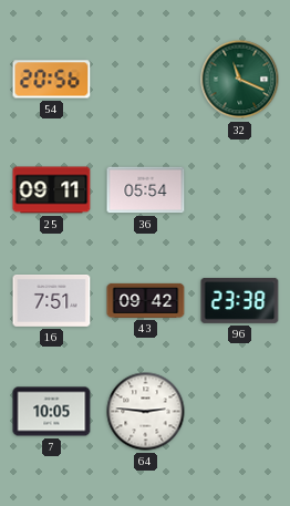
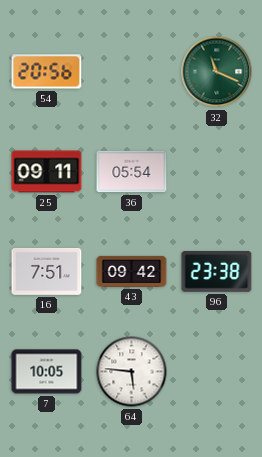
64: 2:46 -> 5:46
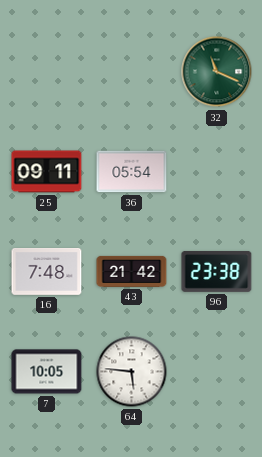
54: 20:56 -> none
16: 7:51 -> 7:48
43: 09:42 -> 21:42
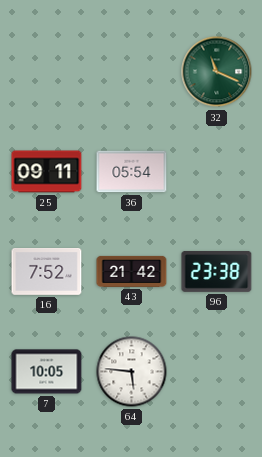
16: 7:48 -> 7:52
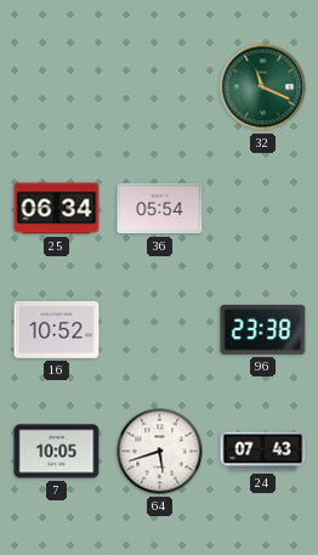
25: 09:11 -> 06:34
16: 7:52 -> 10:52
43: 21:42 -> none
64: 5:46 -> 5:42
24: none -> 07:43
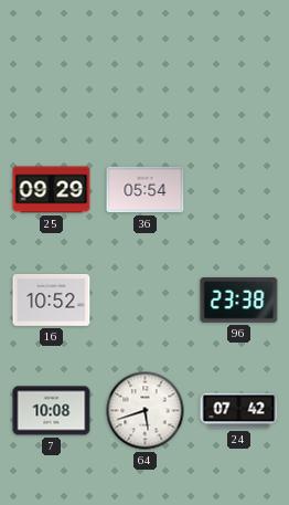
32: 11:19 -> none
25: 06:34 -> 09:29
7: 10:05 -> 10:08
24: 07:43 -> 07:42
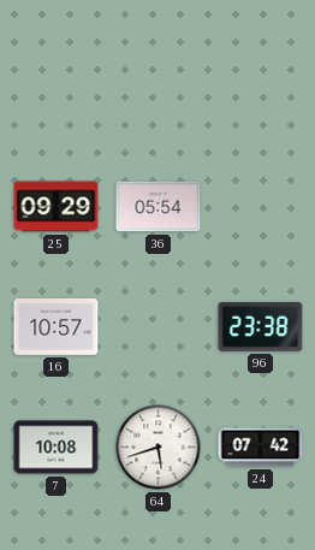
16: 10:52 -> 10:57
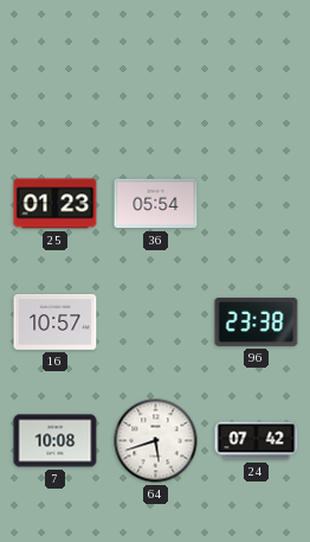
25: 09:29 -> 01:23
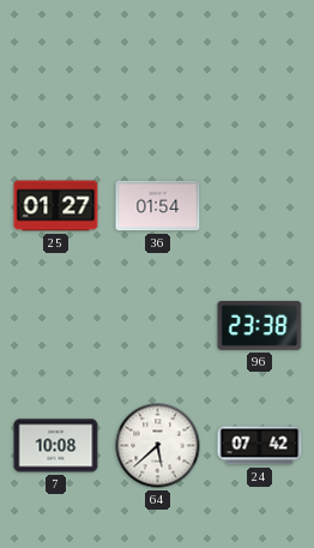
25: 01:23 -> 01:27
36: 05:54 -> 01:54
16: 10:57 -> none
64: 5:42 -> 5:38
